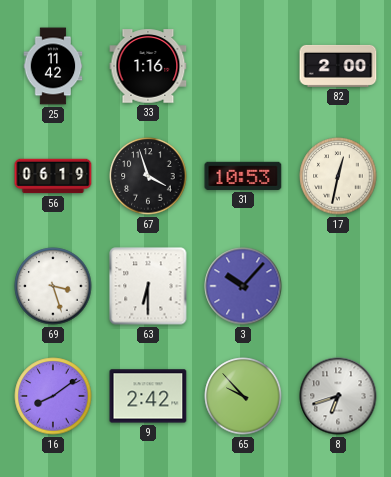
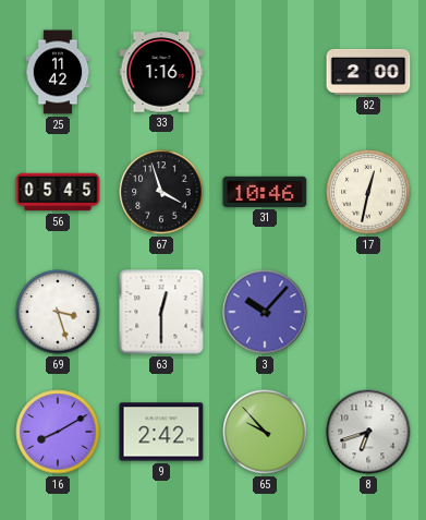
56: 06:19 -> 05:45
31: 10:53 -> 10:46
63: 6:30 -> 12:30
16: 8:09 -> 8:10
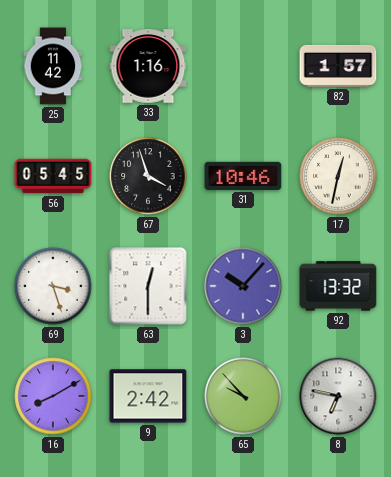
82: 2:00 -> 1:57
92: none -> 13:32
8: 6:42 -> 6:47
